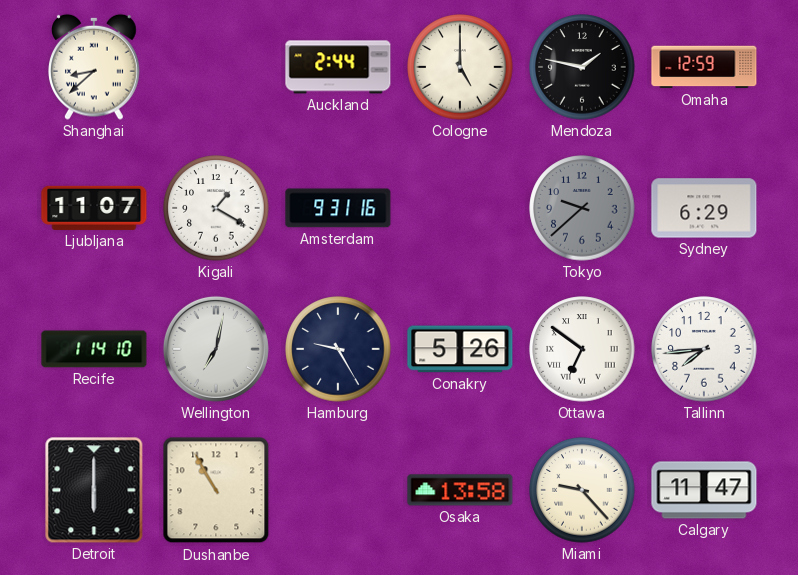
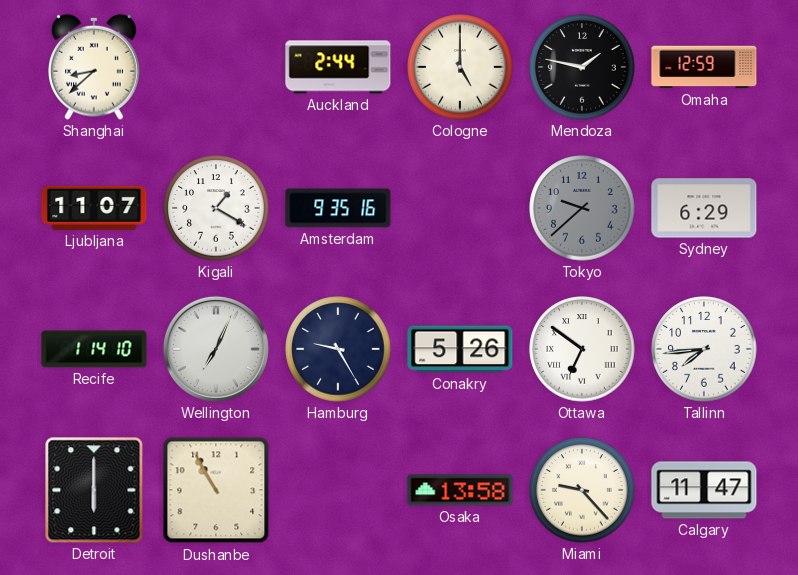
Amsterdam: 9:31 -> 9:35
Wellington: 7:02 -> 7:04
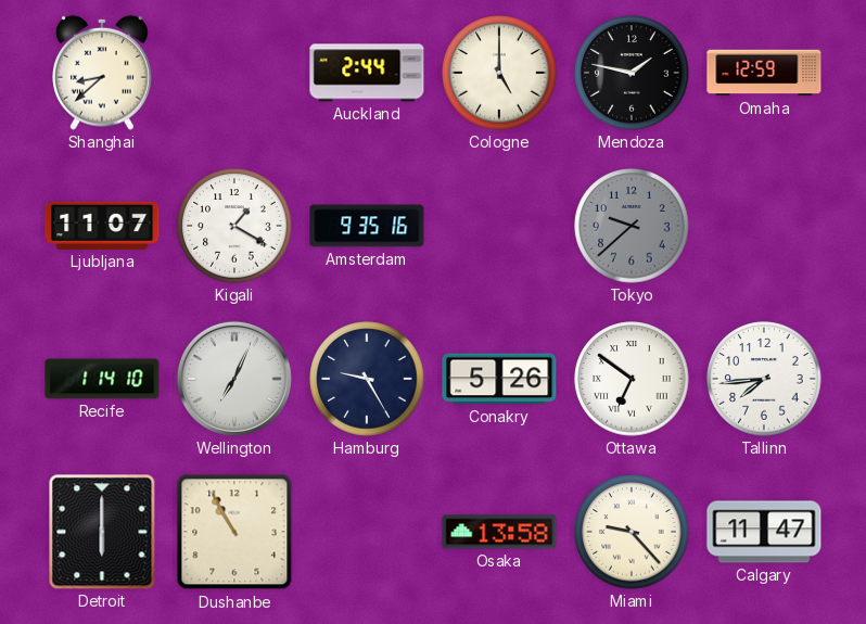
Sydney: 6:29 -> none
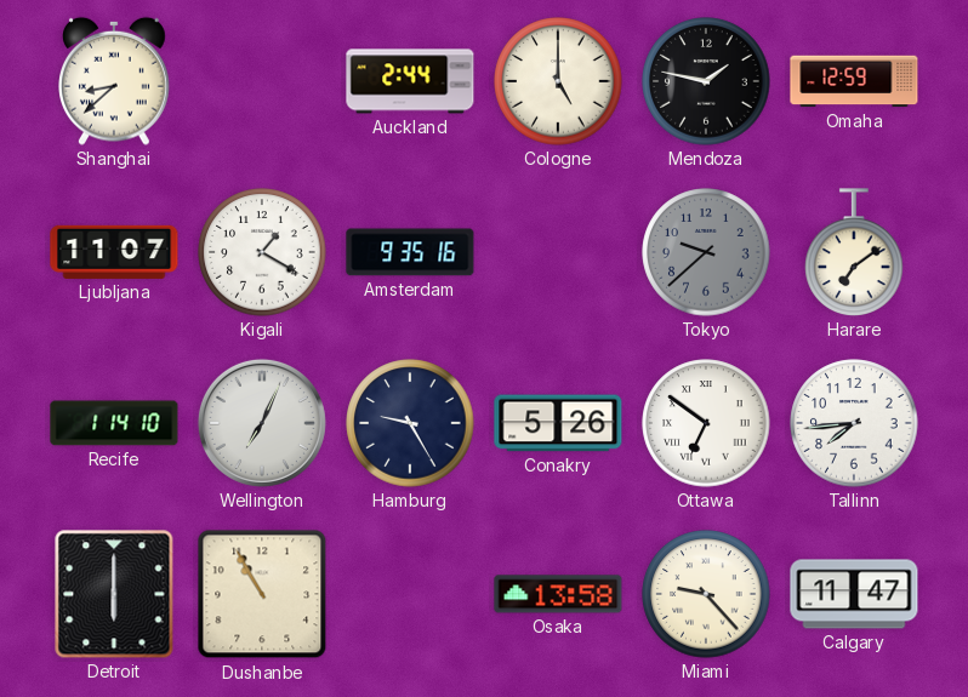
Harare: none -> 7:09
